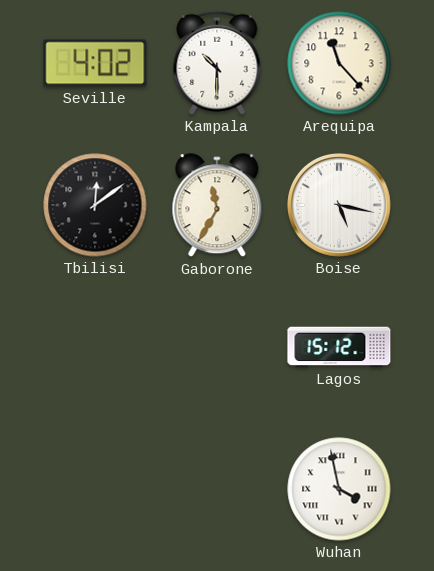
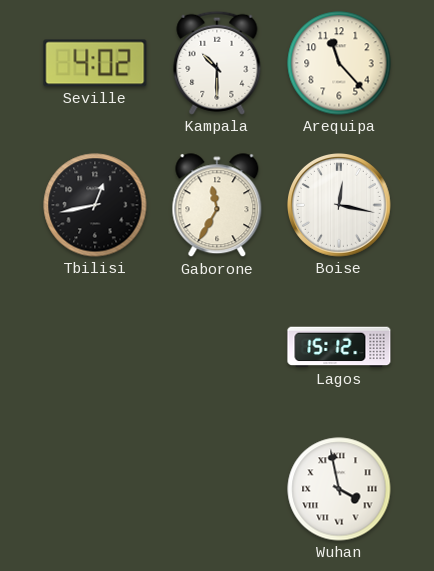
Tbilisi: 12:09 -> 12:43
Boise: 5:17 -> 12:17
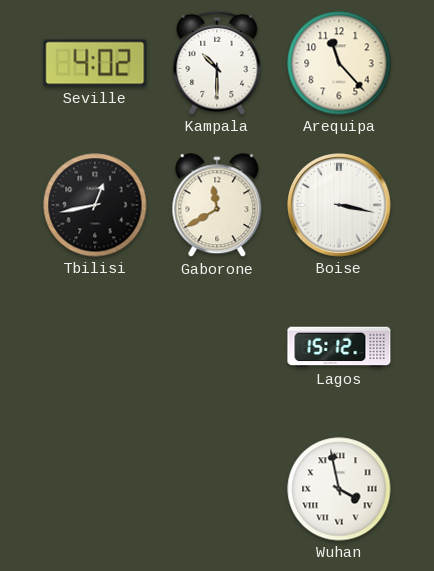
Gaborone: 11:35 -> 11:40
Boise: 12:17 -> 3:17
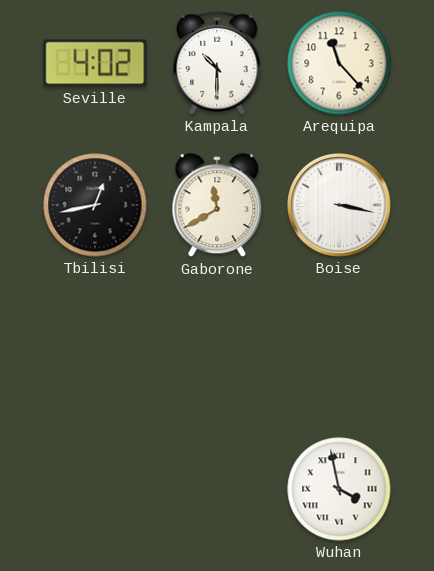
Lagos: 15:12 -> none
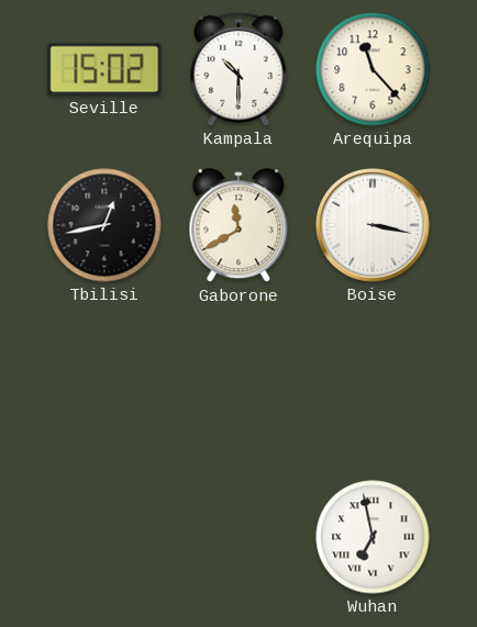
Seville: 4:02 -> 15:02
Wuhan: 3:58 -> 6:58
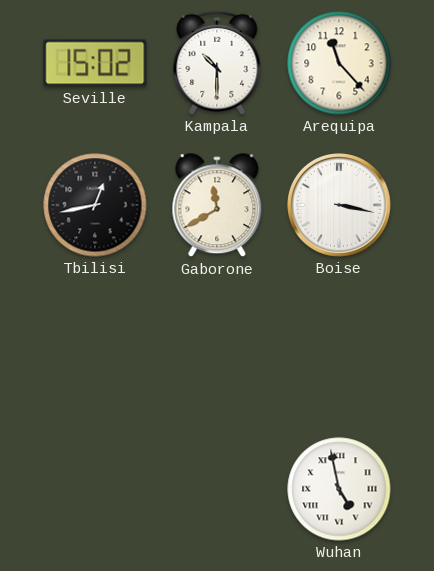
Wuhan: 6:58 -> 4:58
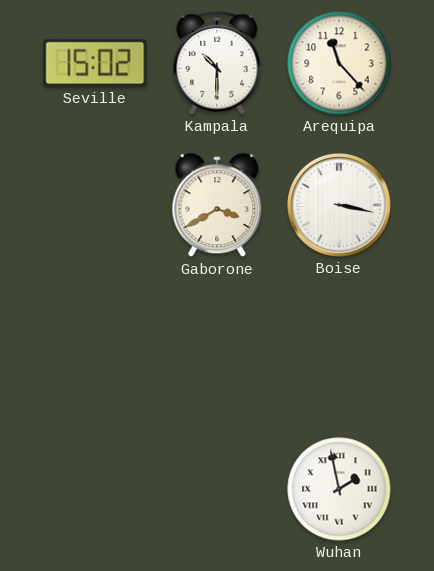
Tbilisi: 12:43 -> none
Gaborone: 11:40 -> 3:40
Wuhan: 4:58 -> 1:58
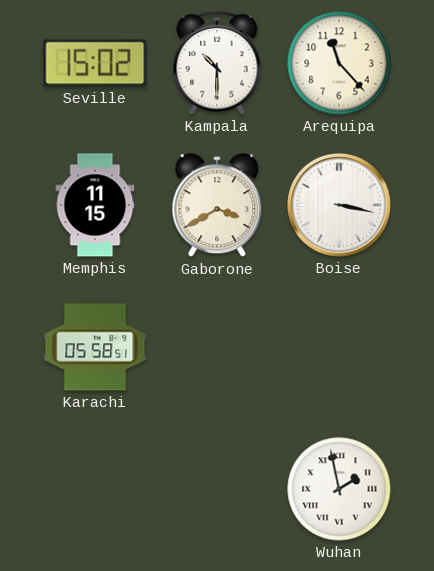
Memphis: none -> 11:15
Karachi: none -> 05:58
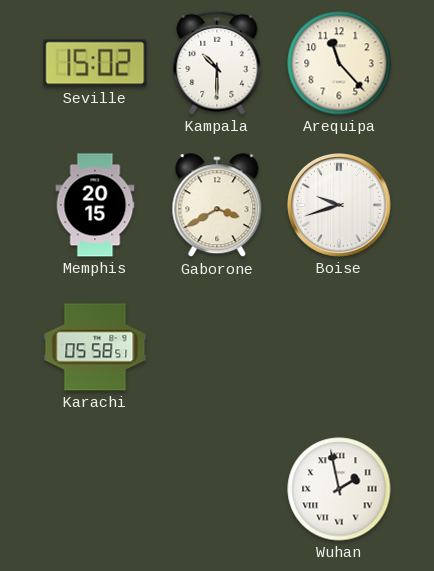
Memphis: 11:15 -> 20:15
Boise: 3:17 -> 9:42
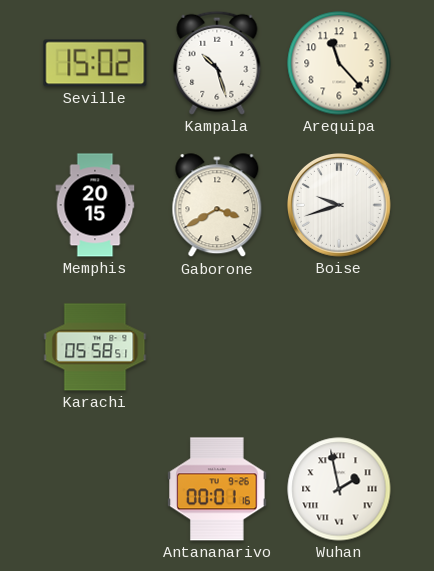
Kampala: 10:30 -> 10:27
Antananarivo: none -> 00:01
